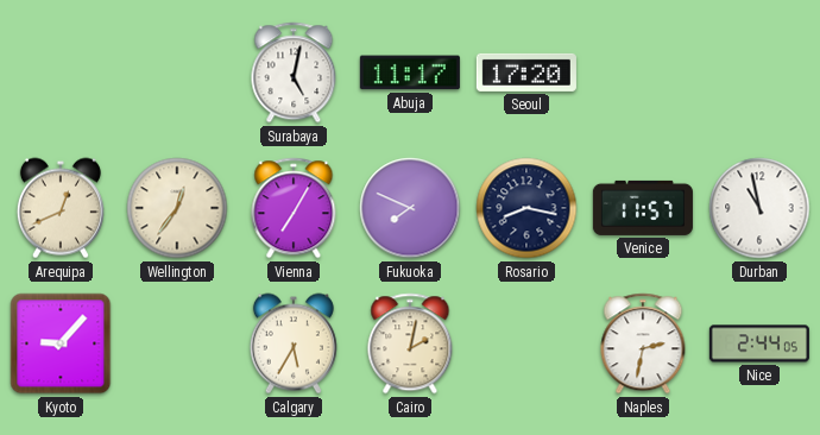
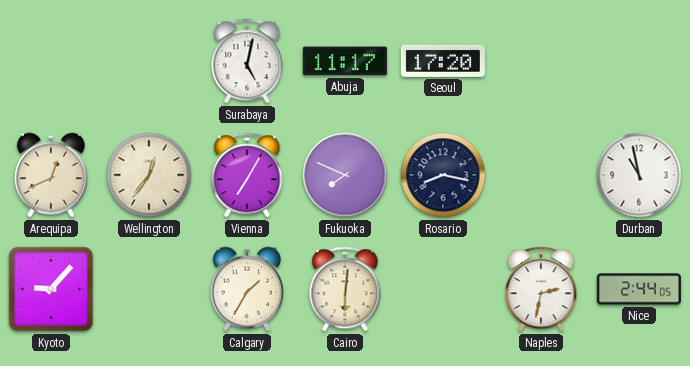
Venice: 11:57 -> none
Calgary: 5:35 -> 1:35
Cairo: 2:02 -> 6:01
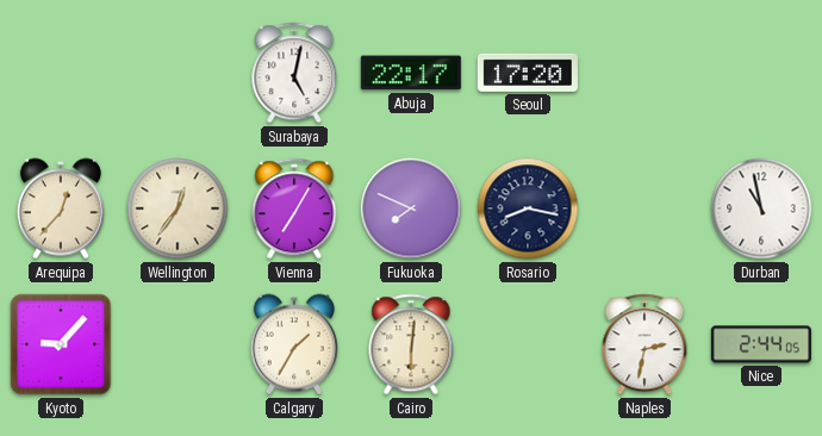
Abuja: 11:17 -> 22:17
Arequipa: 12:41 -> 12:37
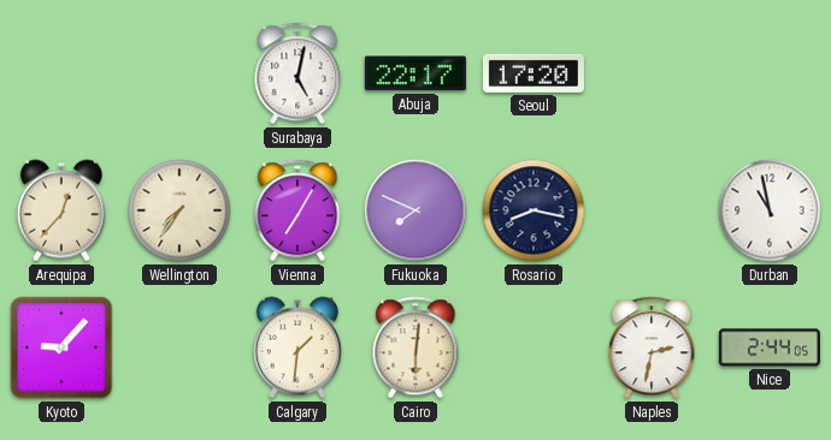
Wellington: 12:36 -> 7:36
Calgary: 1:35 -> 1:31
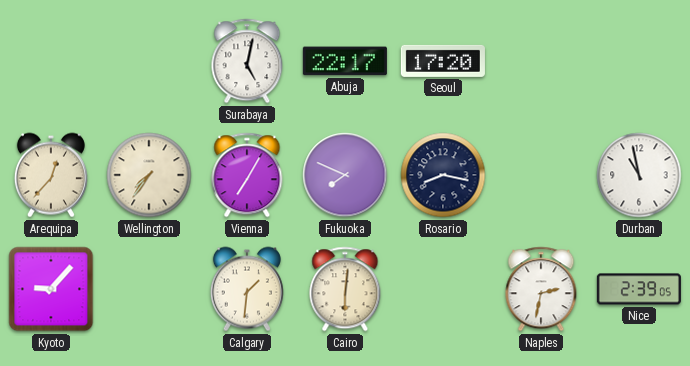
Nice: 2:44 -> 2:39
